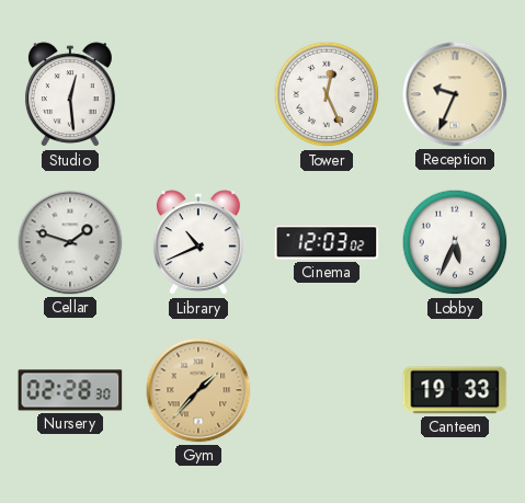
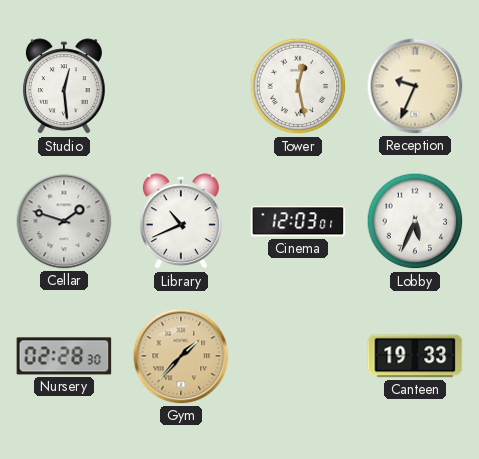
Tower: 12:26 -> 12:28
Cinema: 12:03:02 -> 12:03:01
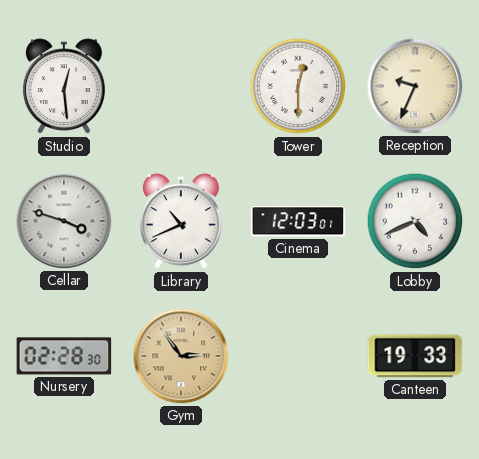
Tower: 12:28 -> 12:30
Cellar: 1:48 -> 3:48
Lobby: 5:34 -> 4:41
Gym: 1:37 -> 2:54
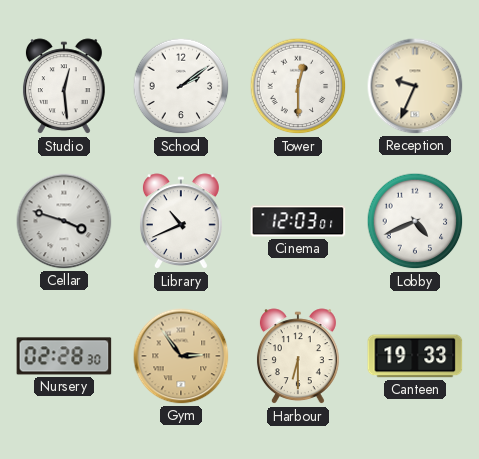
School: none -> 2:09
Harbour: none -> 6:30
